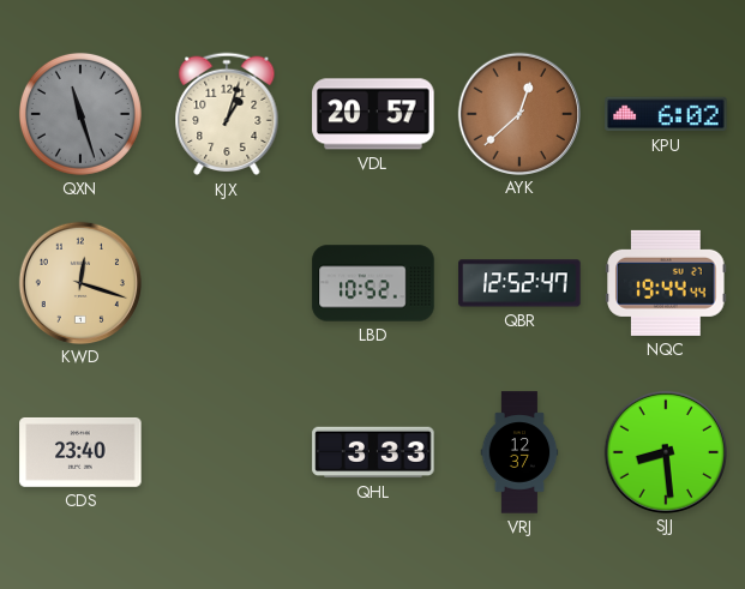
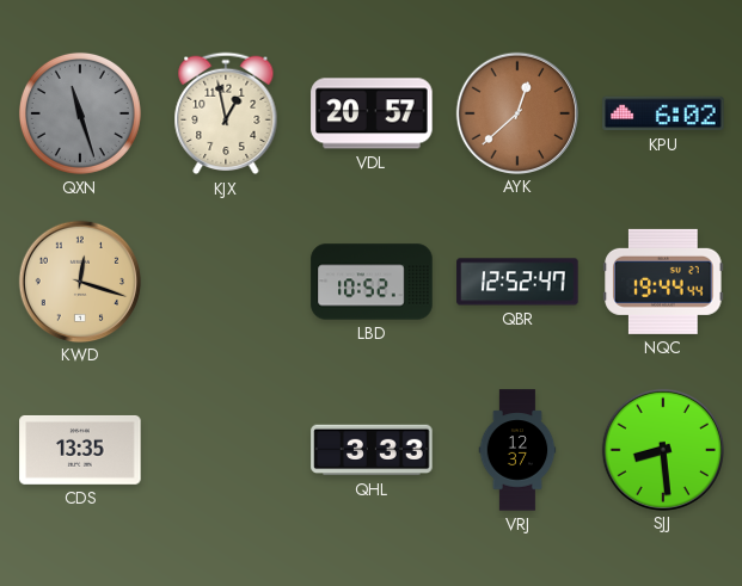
KJX: 1:03 -> 12:58
CDS: 23:40 -> 13:35
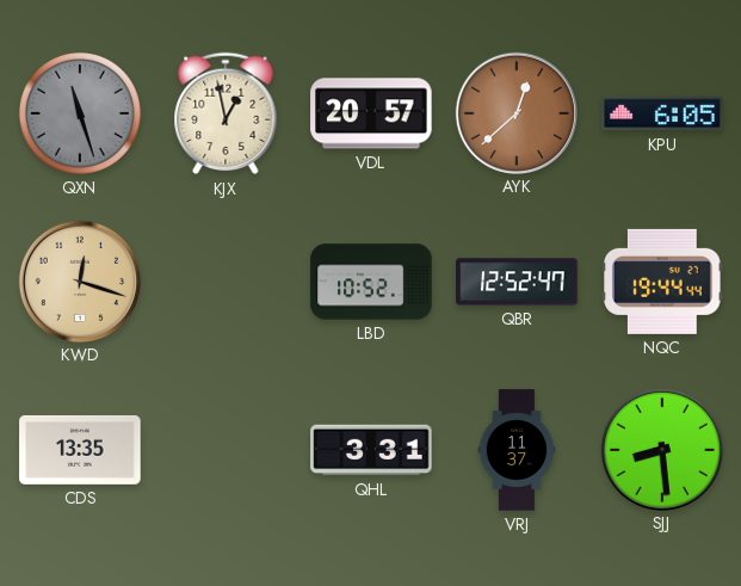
KPU: 6:02 -> 6:05
QHL: 3:33 -> 3:31
VRJ: 12:37 -> 11:37
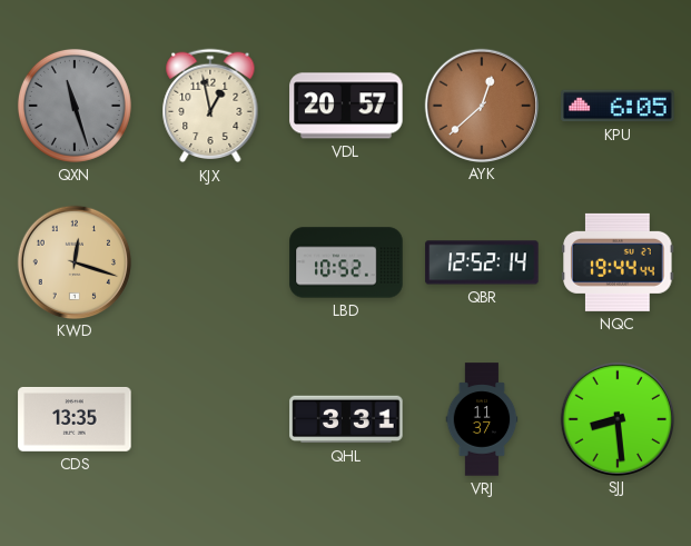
QBR: 12:52:47 -> 12:52:14
